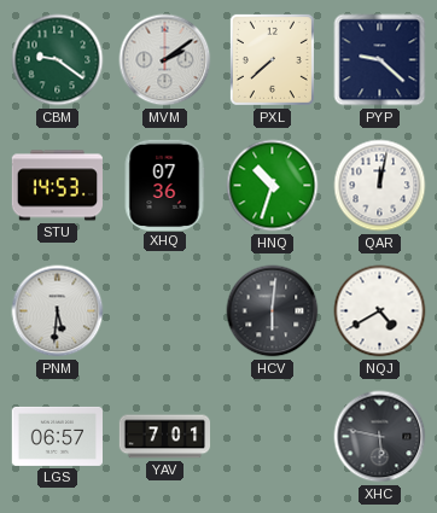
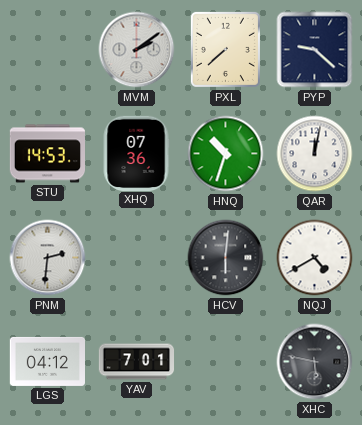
CBM: 9:21 -> none
PNM: 5:31 -> 2:31
LGS: 06:57 -> 04:12
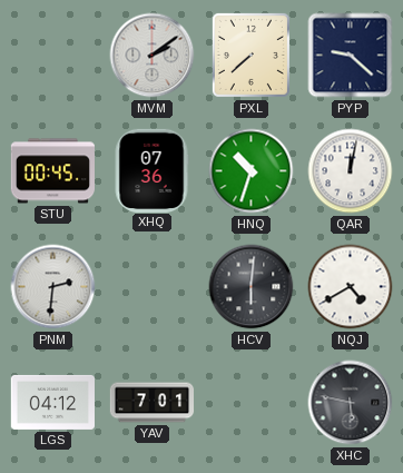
STU: 14:53 -> 00:45
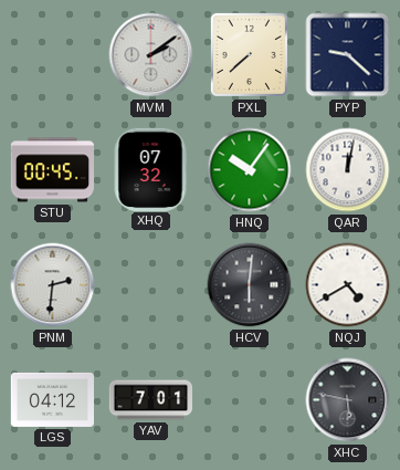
XHQ: 07:36 -> 07:32
HNQ: 10:33 -> 10:06
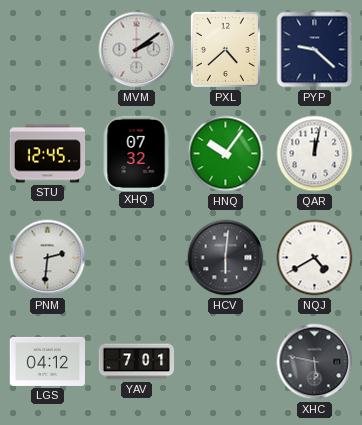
PXL: 7:38 -> 4:38
STU: 00:45 -> 12:45
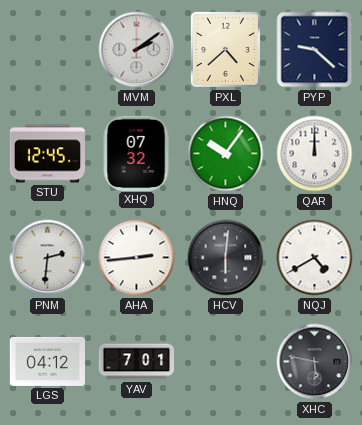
QAR: 12:02 -> 12:00
AHA: none -> 2:44
